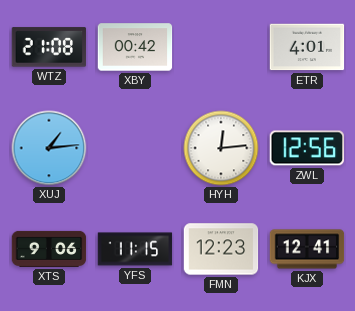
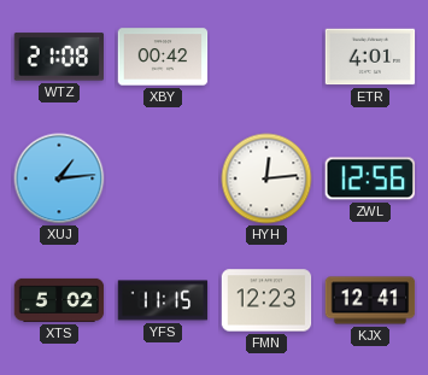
XTS: 9:06 -> 5:02
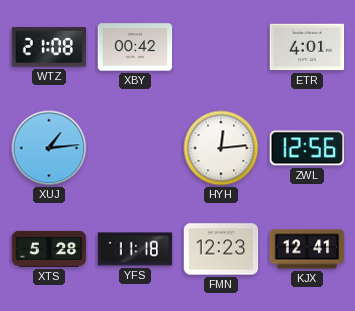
XTS: 5:02 -> 5:28
YFS: 11:15 -> 11:18
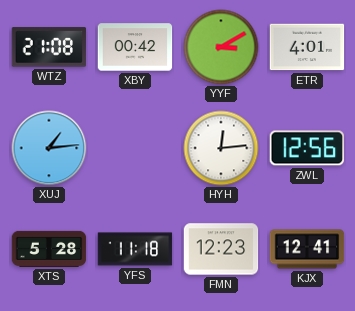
YYF: none -> 3:10
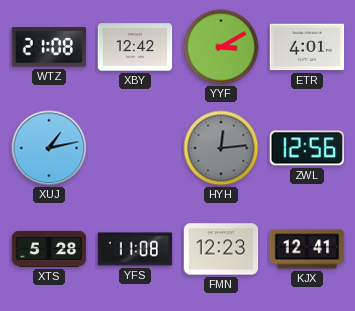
XBY: 00:42 -> 12:42
XUJ: 1:14 -> 1:13
HYH dial: white -> grey
YFS: 11:18 -> 11:08
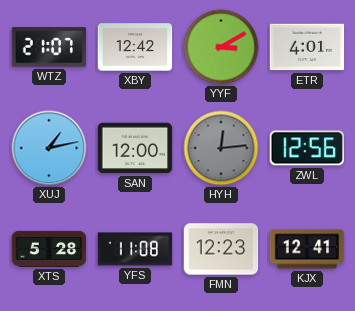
WTZ: 21:08 -> 21:07
SAN: none -> 12:00
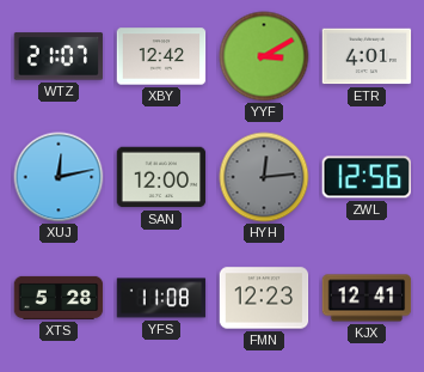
XUJ: 1:13 -> 12:13
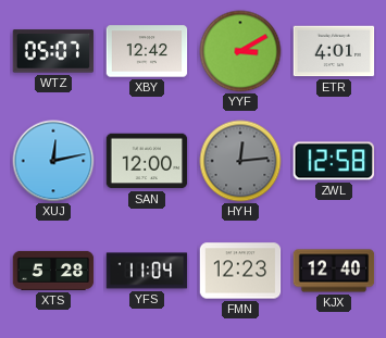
WTZ: 21:07 -> 05:07
ZWL: 12:56 -> 12:58
YFS: 11:08 -> 11:04
KJX: 12:41 -> 12:40
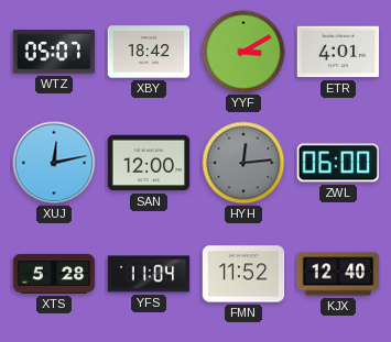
XBY: 12:42 -> 18:42
ZWL: 12:58 -> 06:00
FMN: 12:23 -> 11:52
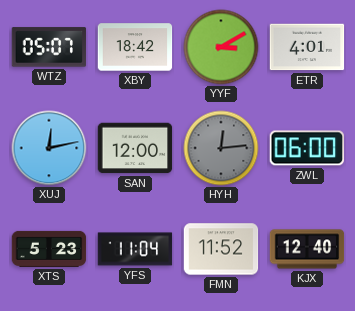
XTS: 5:28 -> 5:23
